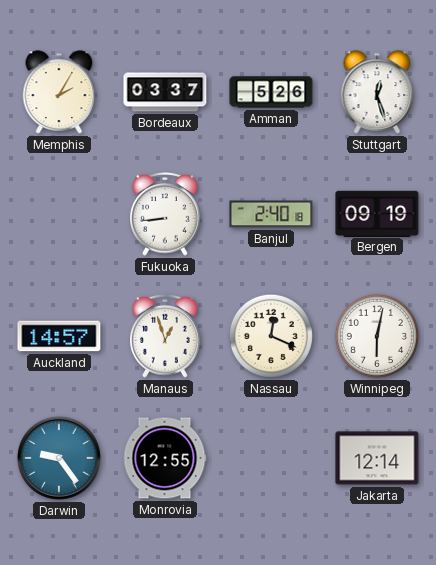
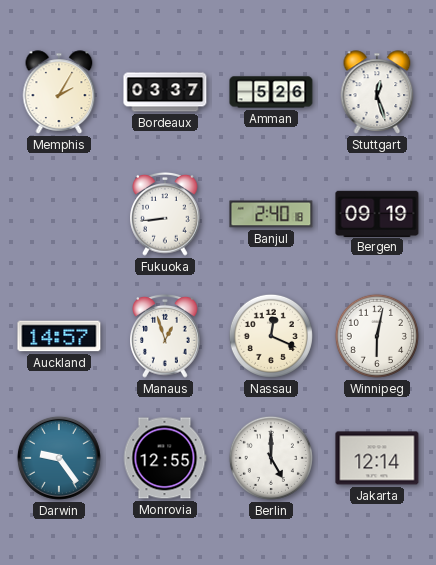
Berlin: none -> 5:00
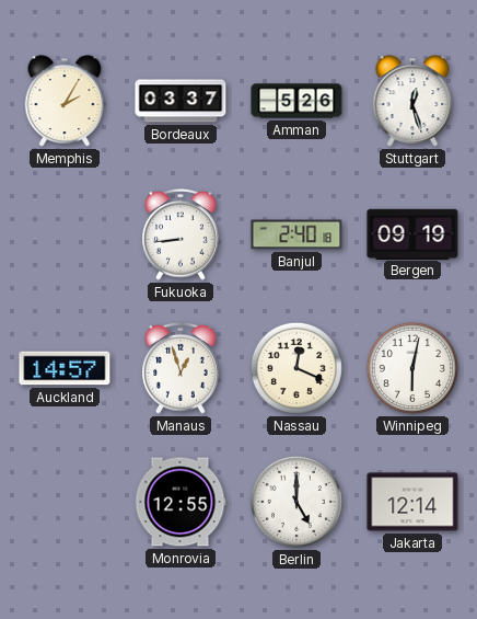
Darwin: 9:24 -> none
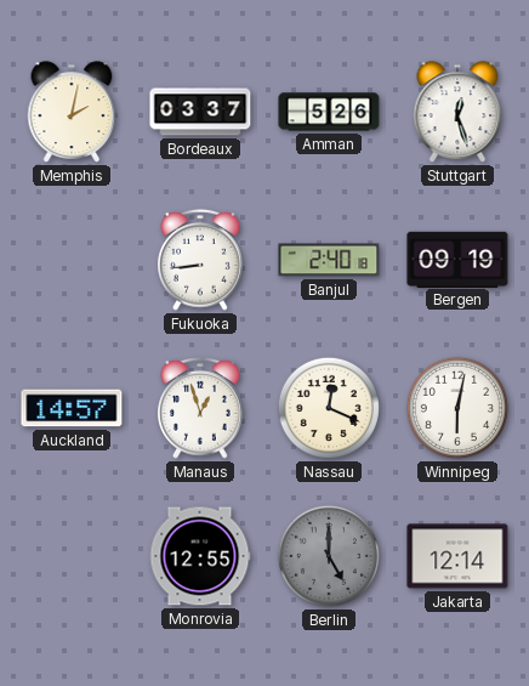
Memphis: 2:05 -> 2:02
Berlin dial: white -> grey
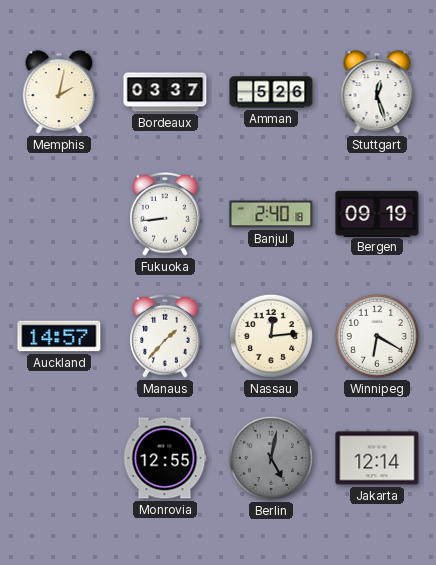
Manaus: 12:57 -> 1:37
Nassau: 12:19 -> 12:14
Winnipeg: 6:02 -> 6:20
Berlin: 5:00 -> 5:02
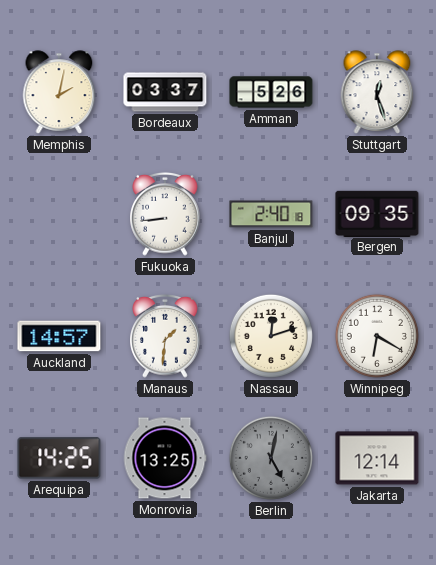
Bergen: 09:19 -> 09:35
Manaus: 1:37 -> 1:31
Nassau: 12:14 -> 12:12
Arequipa: none -> 14:25
Monrovia: 12:55 -> 13:25
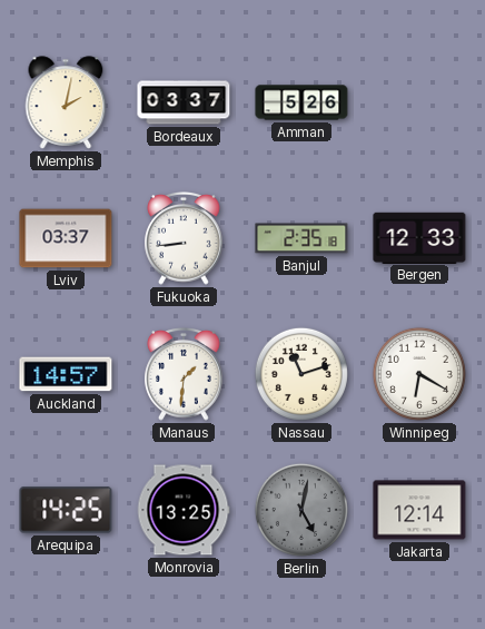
Stuttgart: 12:27 -> none
Lviv: none -> 03:37
Banjul: 2:40 -> 2:35
Bergen: 09:35 -> 12:33
Nassau: 12:12 -> 11:12
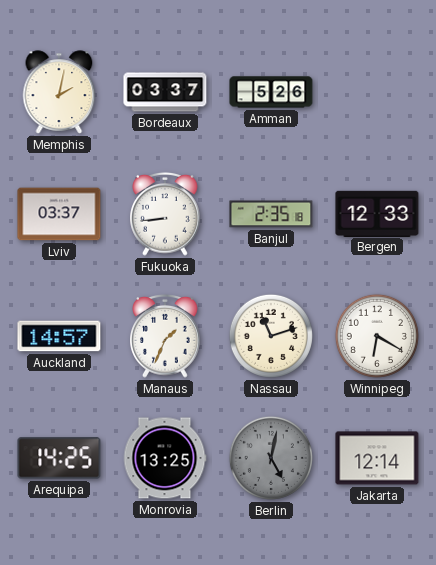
Manaus: 1:31 -> 1:34
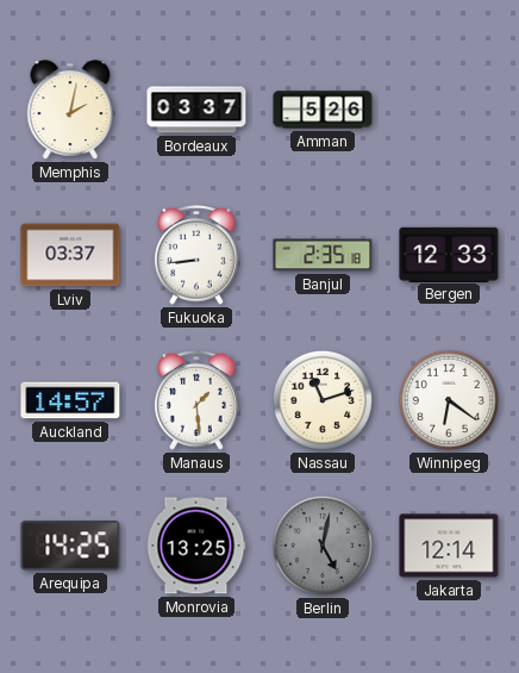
Manaus: 1:34 -> 1:29
Winnipeg: 6:20 -> 6:21
